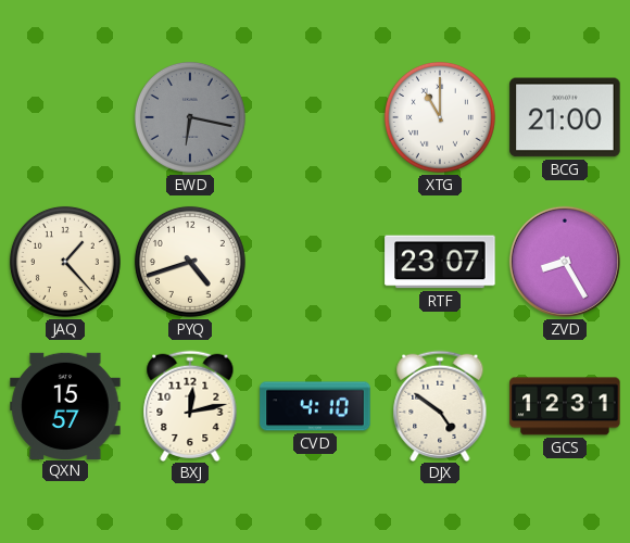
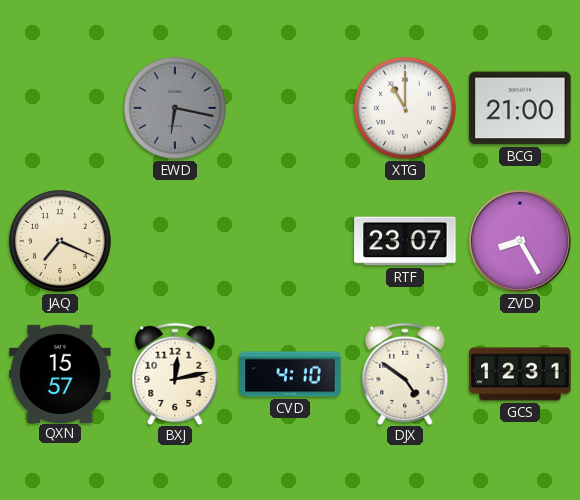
JAQ: 1:23 -> 7:19
PYQ: 4:42 -> none
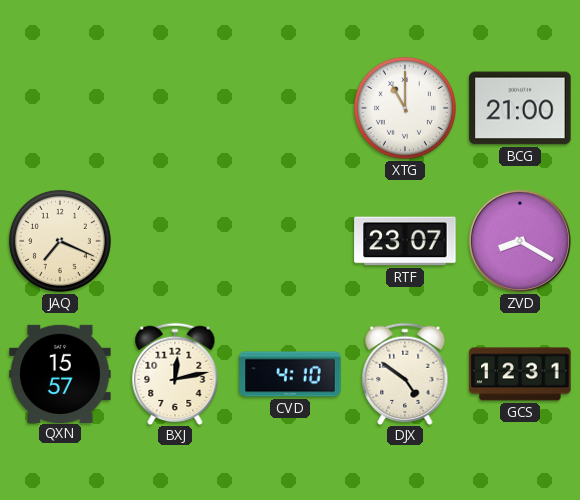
EWD: 6:17 -> none
ZVD: 8:25 -> 8:20
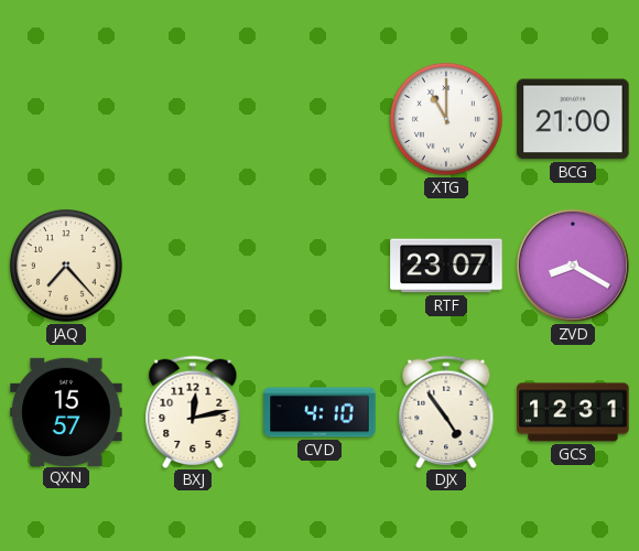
JAQ: 7:19 -> 7:23
DJX: 4:51 -> 4:54
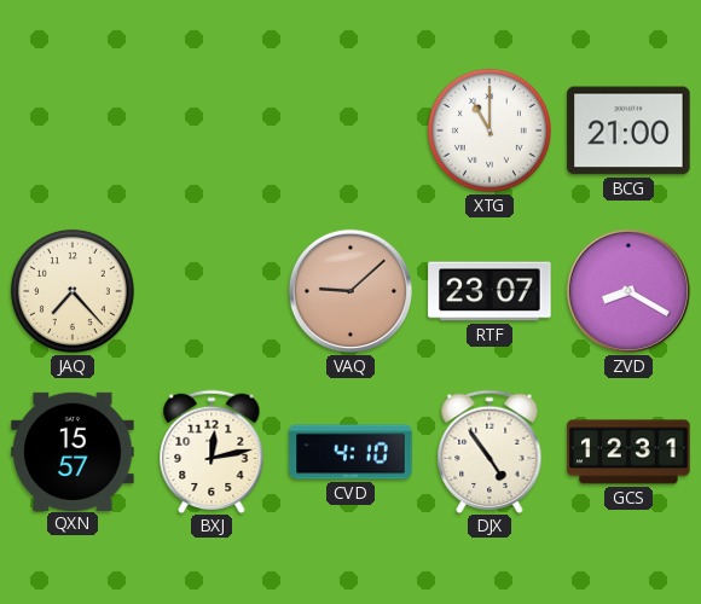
VAQ: none -> 9:08
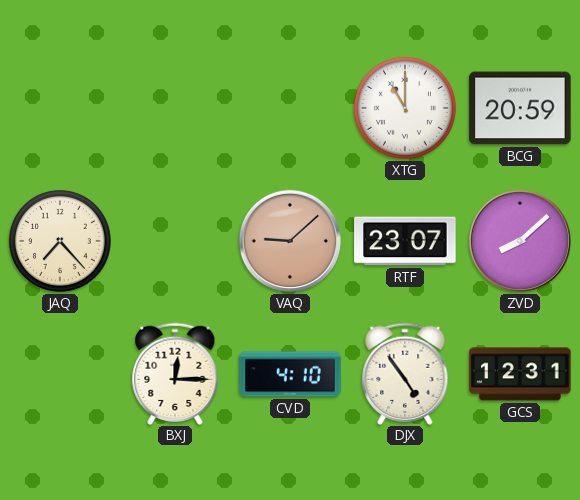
BCG: 21:00 -> 20:59
ZVD: 8:20 -> 8:08
QXN: 15:57 -> none
BXJ: 12:13 -> 12:15
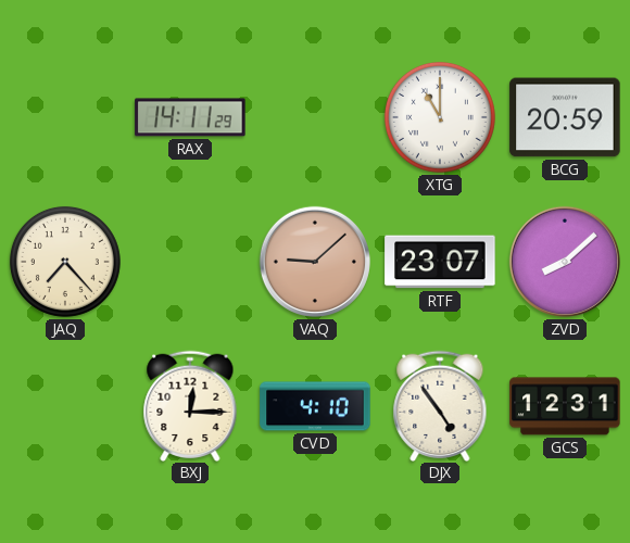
RAX: none -> 14:11
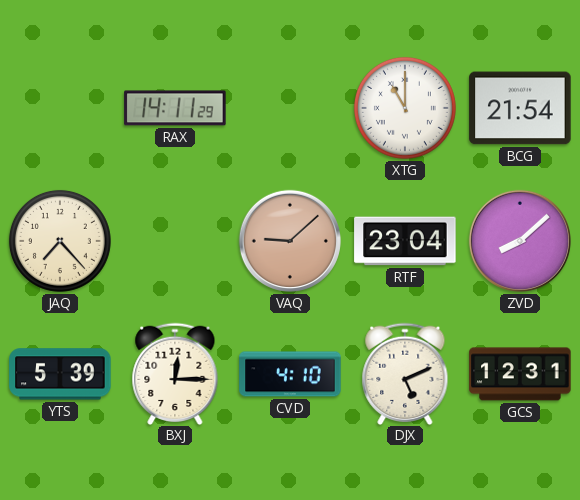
BCG: 20:59 -> 21:54
RTF: 23:07 -> 23:04
YTS: none -> 5:39
DJX: 4:54 -> 5:11
